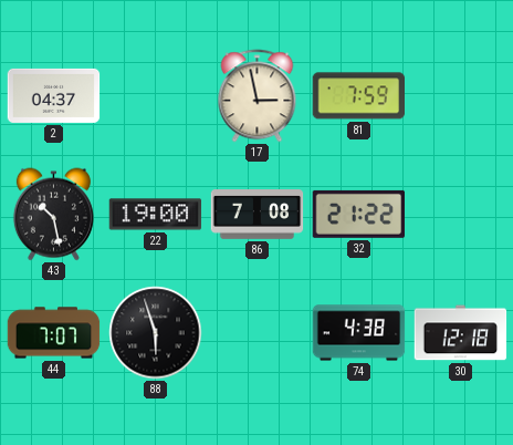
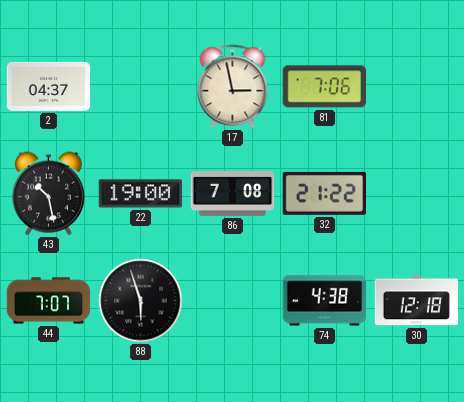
81: 7:59 -> 7:06
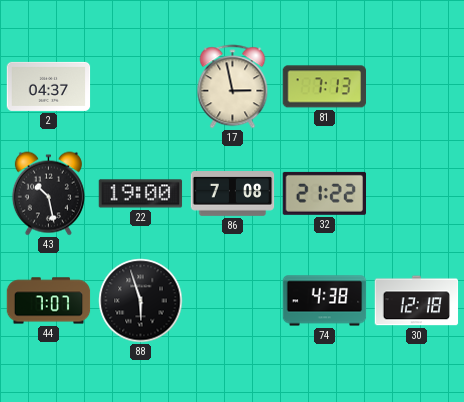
81: 7:06 -> 7:13
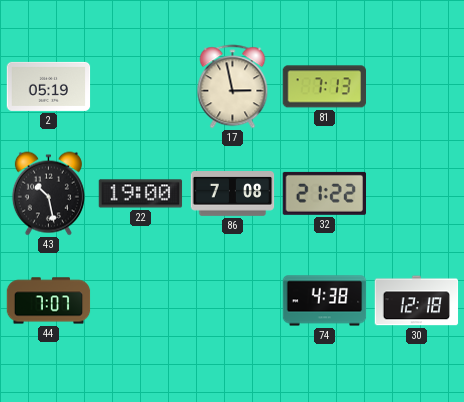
2: 04:37 -> 05:19
88: 5:57 -> none
